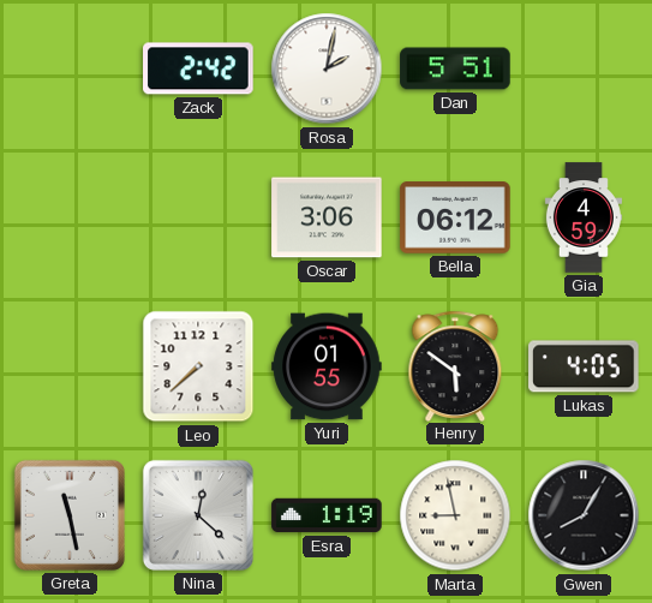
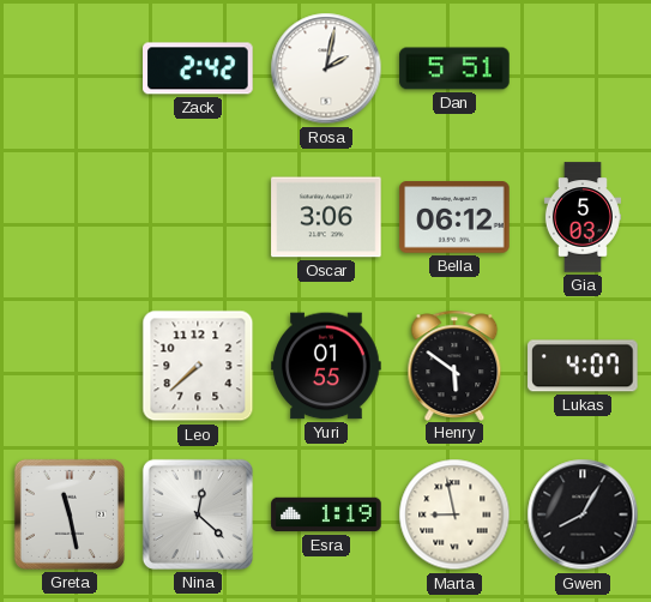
Gia: 4:59 -> 5:03
Lukas: 4:05 -> 4:07
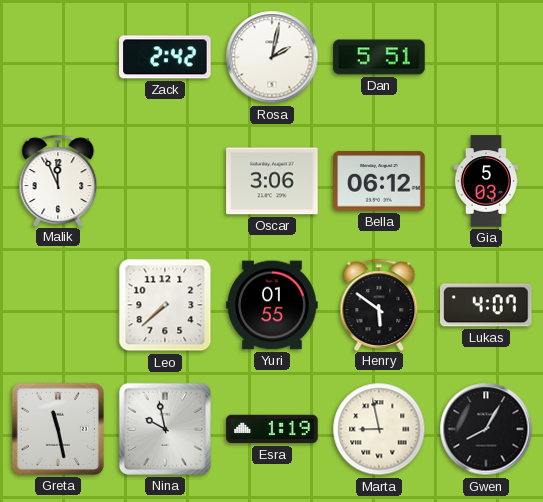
Malik: none -> 11:56
Nina: 12:22 -> 9:58
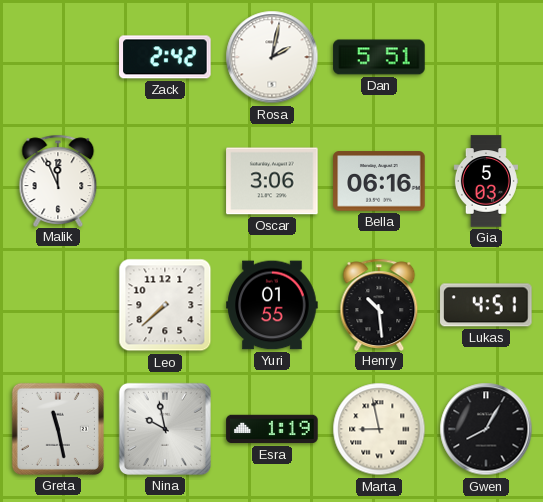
Bella: 06:12 -> 06:16
Henry: 5:51 -> 10:29
Lukas: 4:07 -> 4:51
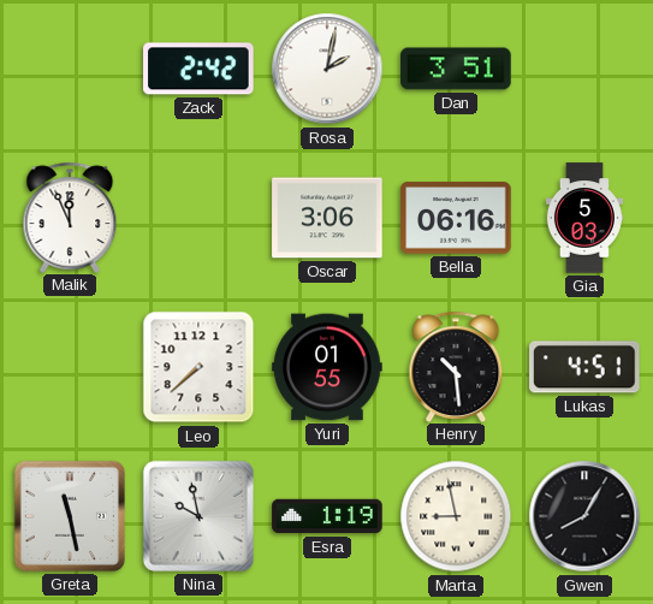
Dan: 5:51 -> 3:51
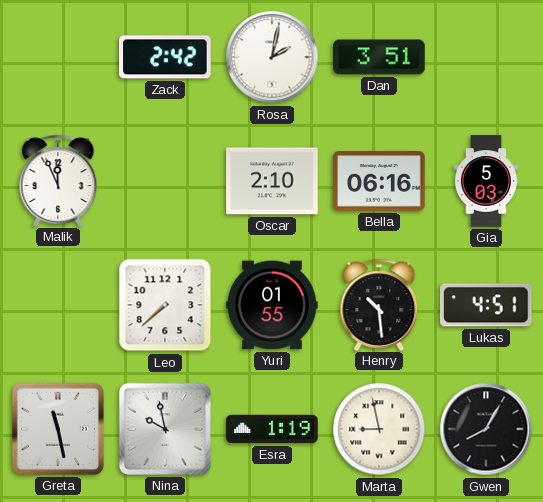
Oscar: 3:06 -> 2:10
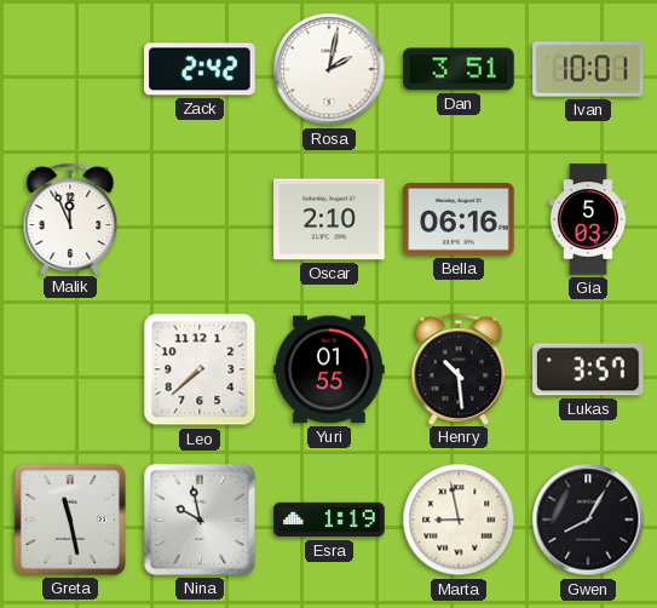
Ivan: none -> 10:01
Lukas: 4:51 -> 3:57
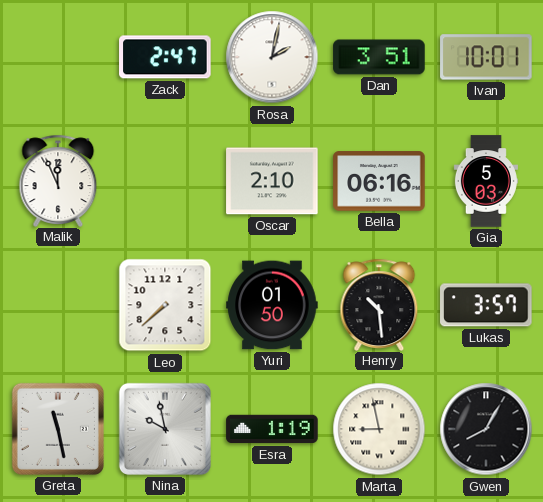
Zack: 2:42 -> 2:47
Yuri: 01:55 -> 01:50
